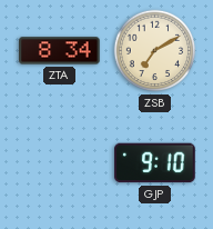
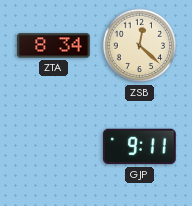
ZSB: 7:10 -> 12:22
GJP: 9:10 -> 9:11
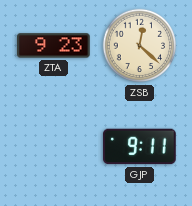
ZTA: 8:34 -> 9:23
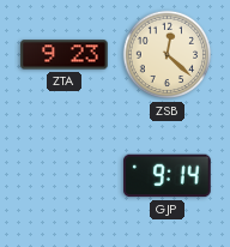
GJP: 9:11 -> 9:14
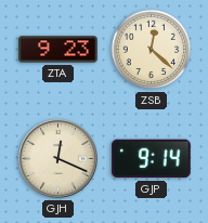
GJH: none -> 12:19
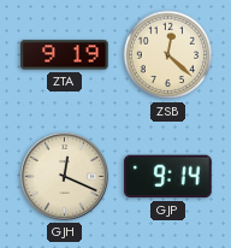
ZTA: 9:23 -> 9:19
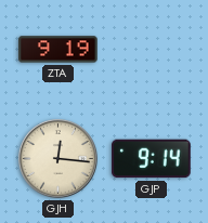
ZSB: 12:22 -> none
GJH: 12:19 -> 12:16
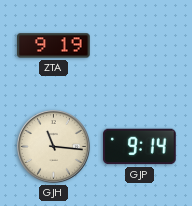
GJH: 12:16 -> 11:16
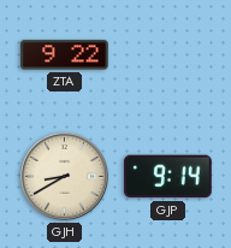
ZTA: 9:19 -> 9:22
GJH: 11:16 -> 8:40
